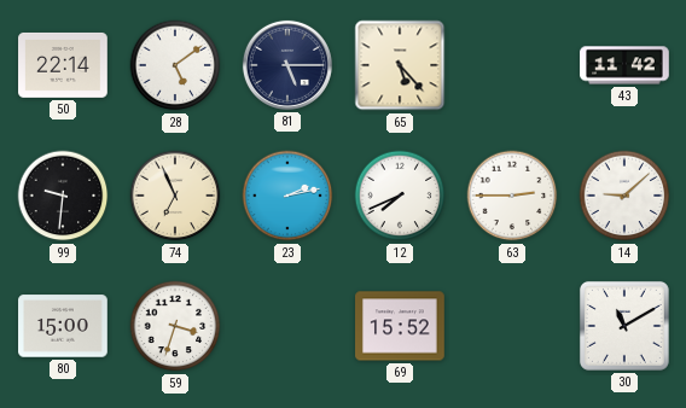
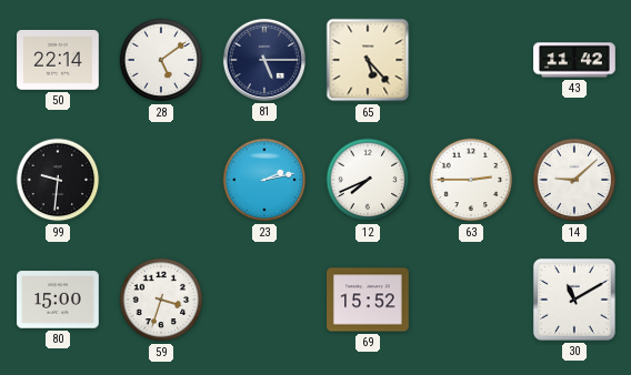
74: 6:56 -> none
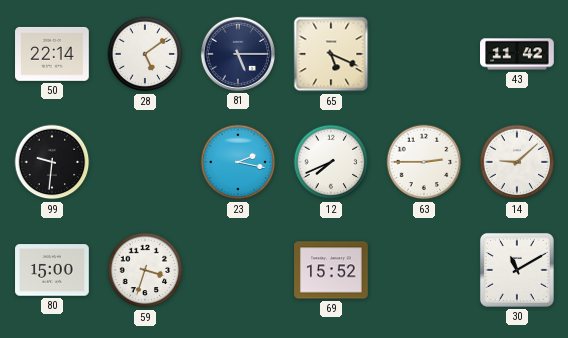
65: 5:23 -> 5:19
23: 2:13 -> 2:17
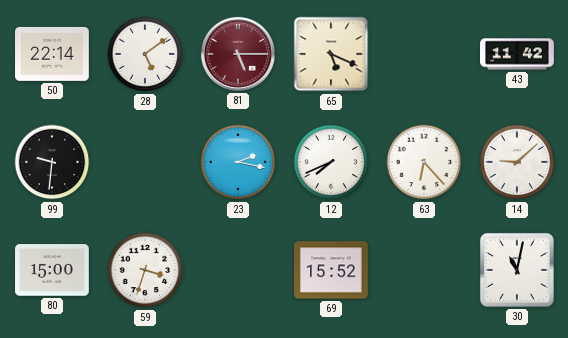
81 dial: navy -> burgundy
63: 2:45 -> 6:23
30: 11:10 -> 11:02
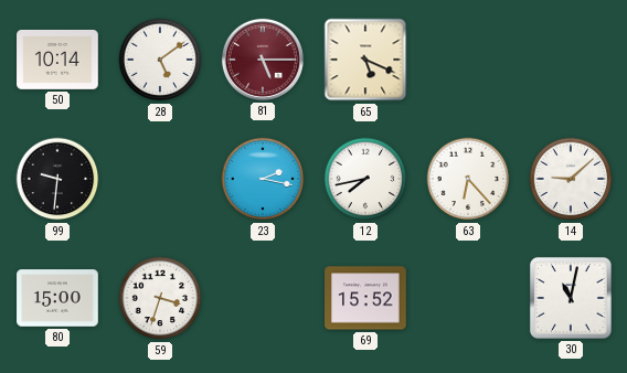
50: 22:14 -> 10:14
43: 11:42 -> none
12: 7:41 -> 7:43
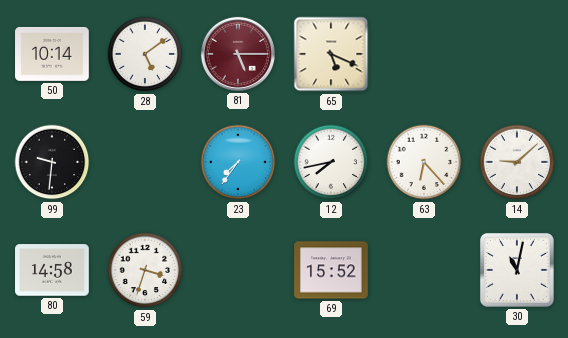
23: 2:17 -> 7:36
80: 15:00 -> 14:58
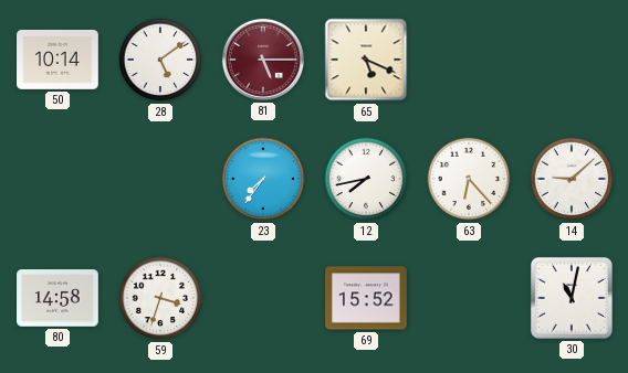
99: 9:31 -> none
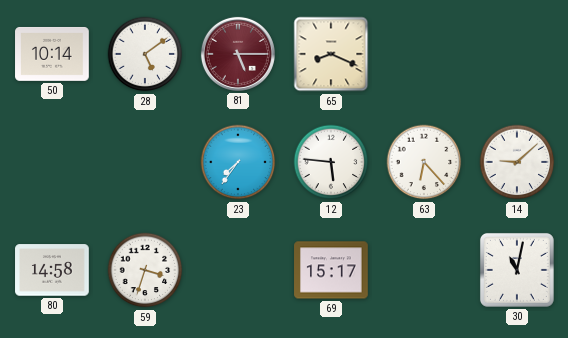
65: 5:19 -> 8:19
12: 7:43 -> 5:46
69: 15:52 -> 15:17
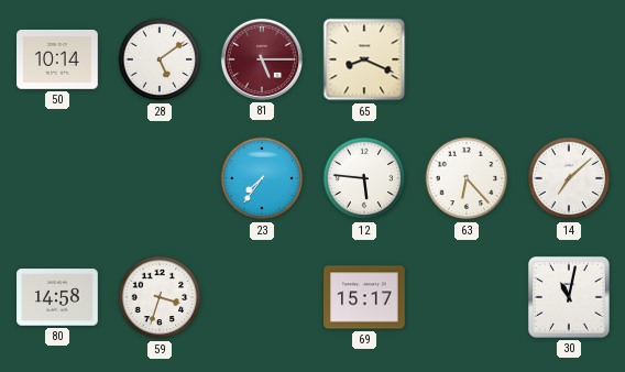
14: 9:08 -> 7:08
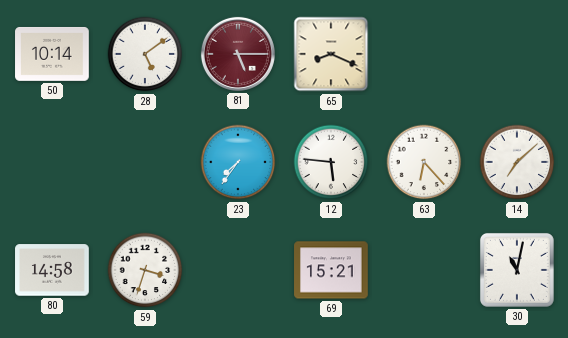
69: 15:17 -> 15:21
